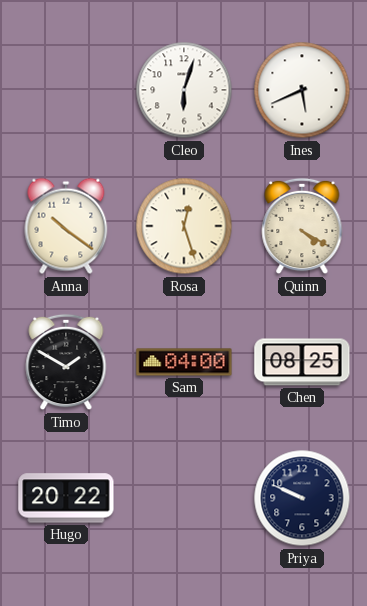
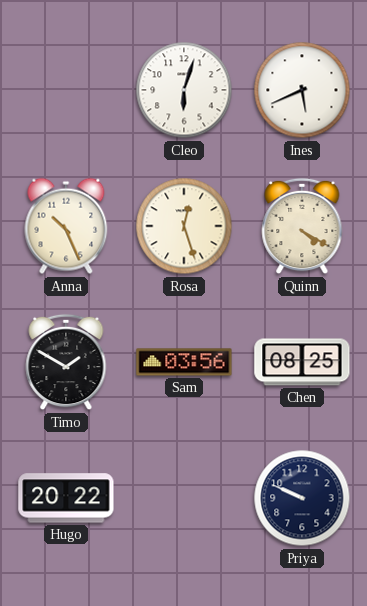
Anna: 10:21 -> 10:26
Sam: 04:00 -> 03:56
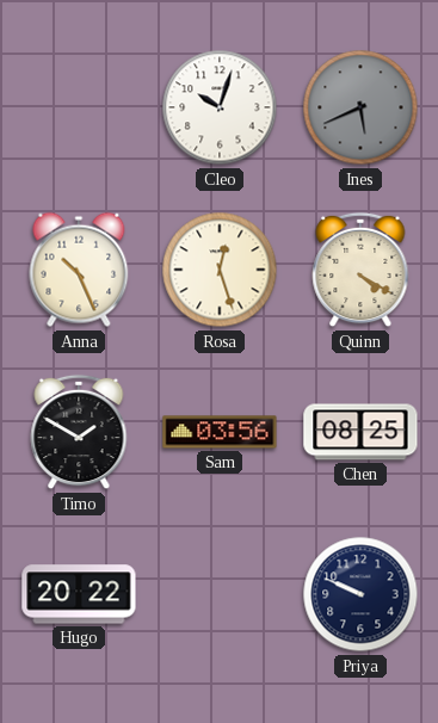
Cleo: 6:03 -> 10:03
Ines dial: white -> grey
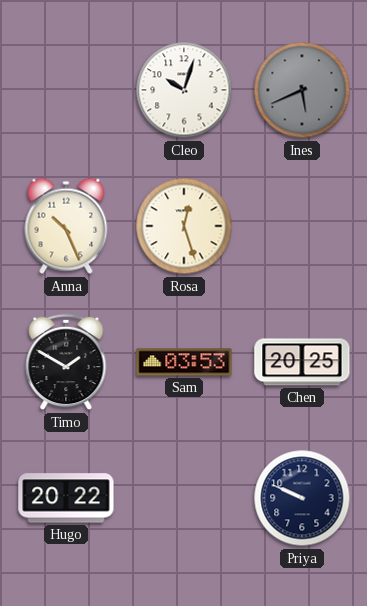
Quinn: 4:20 -> none
Sam: 03:56 -> 03:53
Chen: 08:25 -> 20:25
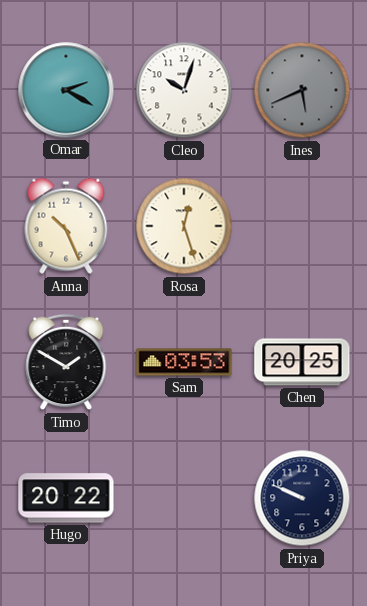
Omar: none -> 2:20
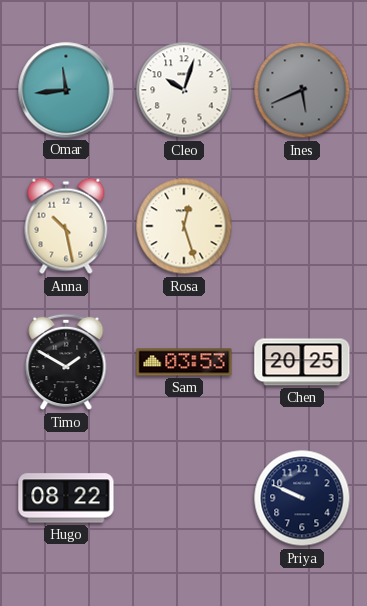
Omar: 2:20 -> 11:44
Anna: 10:26 -> 10:28
Hugo: 20:22 -> 08:22
